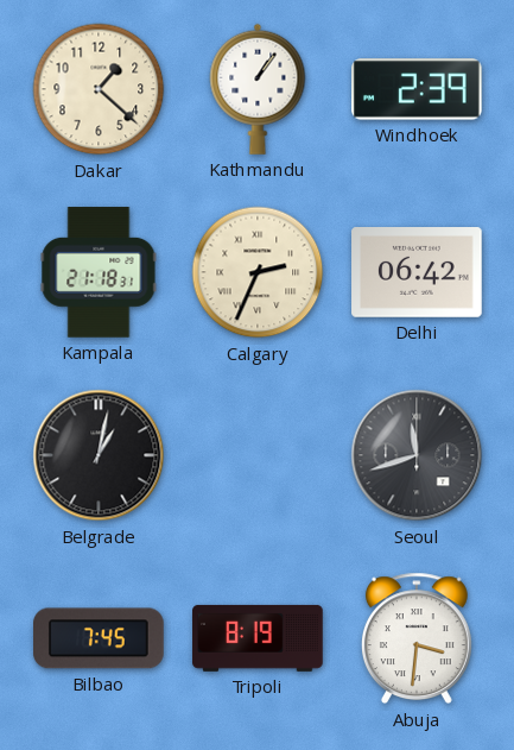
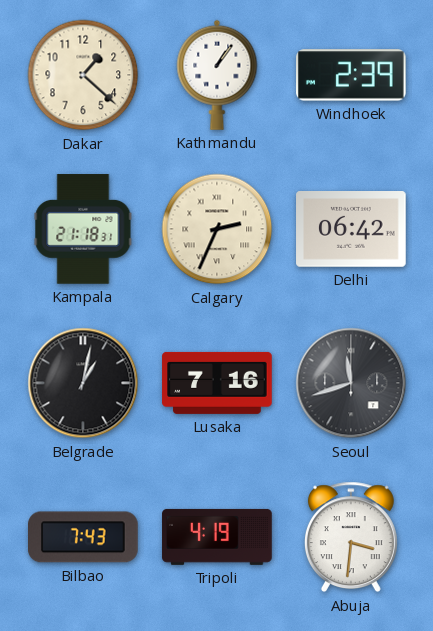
Lusaka: none -> 7:16
Bilbao: 7:45 -> 7:43
Tripoli: 8:19 -> 4:19
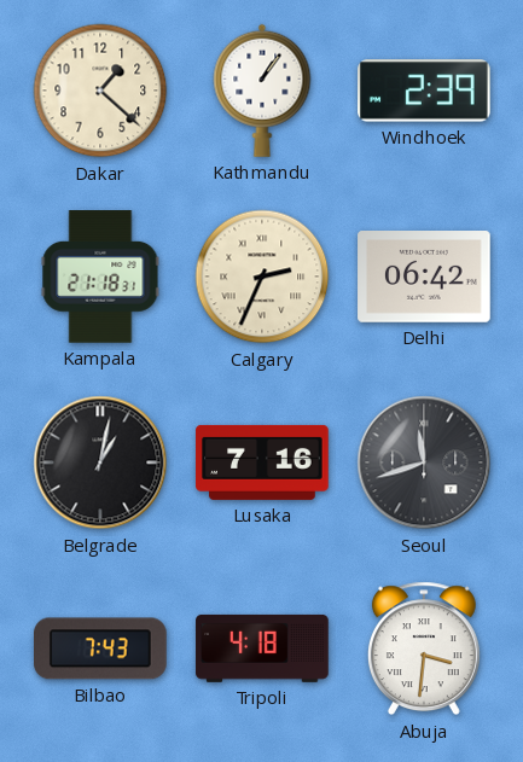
Tripoli: 4:19 -> 4:18
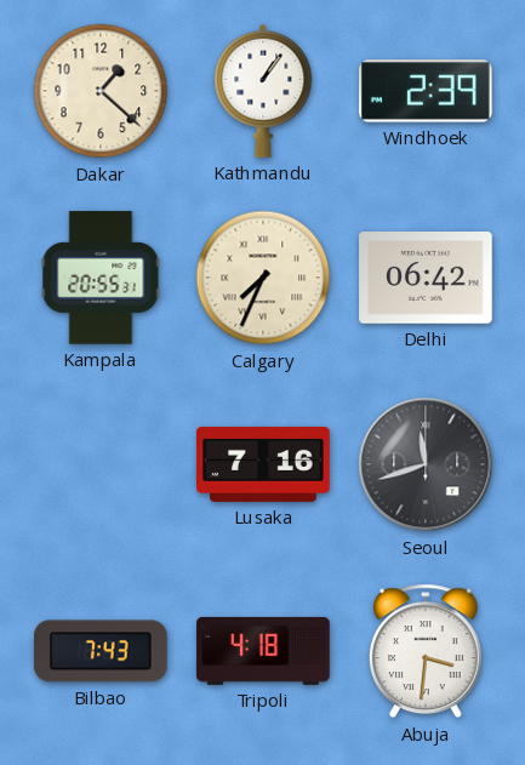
Kampala: 21:18 -> 20:55
Calgary: 2:34 -> 7:34
Belgrade: 1:02 -> none
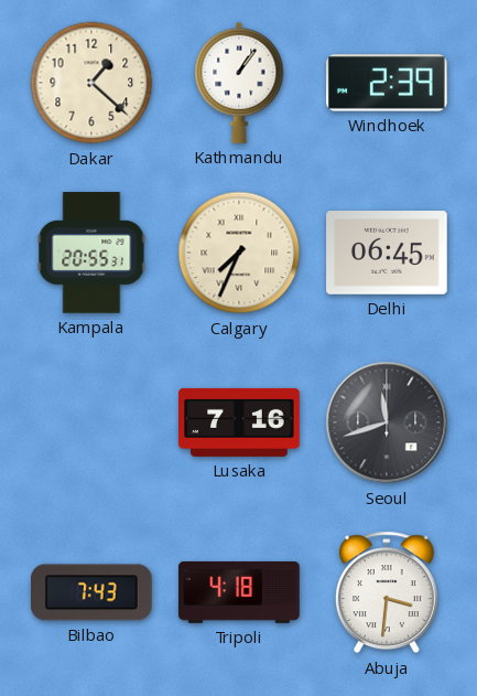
Delhi: 06:42 -> 06:45
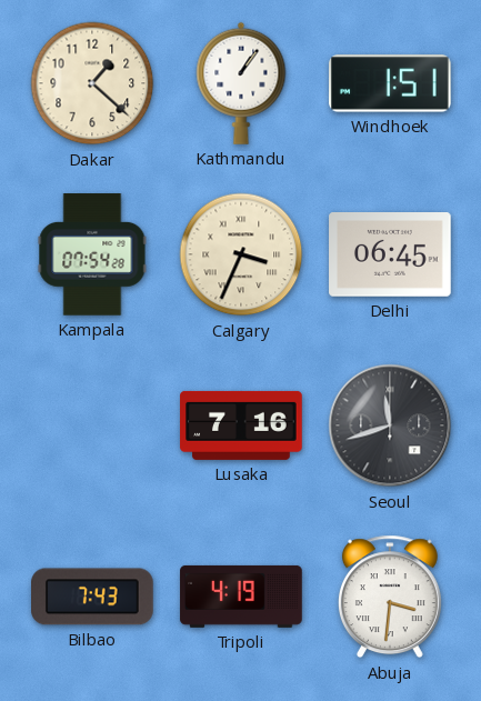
Windhoek: 2:39 -> 1:51
Kampala: 20:55 -> 07:54
Calgary: 7:34 -> 3:34
Tripoli: 4:18 -> 4:19
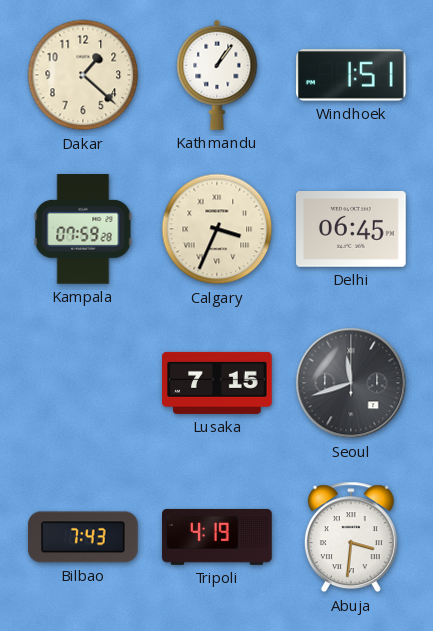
Kampala: 07:54 -> 07:59
Lusaka: 7:16 -> 7:15
